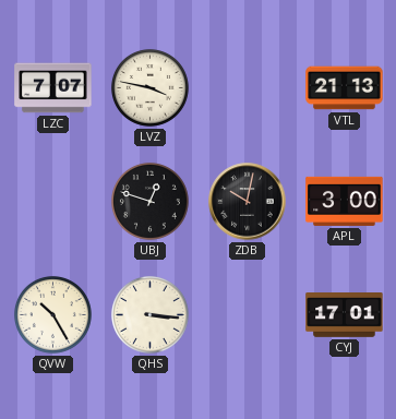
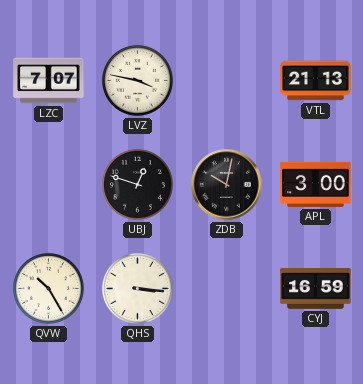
CYJ: 17:01 -> 16:59
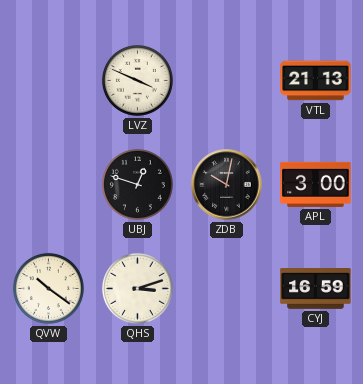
LZC: 7:07 -> none
LVZ: 3:47 -> 3:49
QVW: 10:25 -> 10:21
QHS: 3:16 -> 3:12
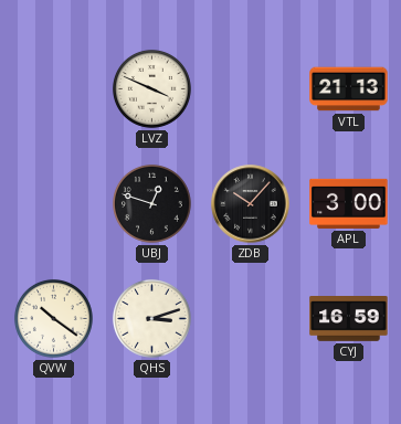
ZDB: 10:02 -> 10:07
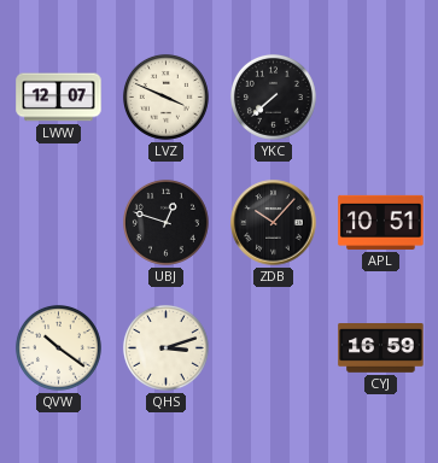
LWW: none -> 12:07
YKC: none -> 7:38
VTL: 21:13 -> none
APL: 3:00 -> 10:51
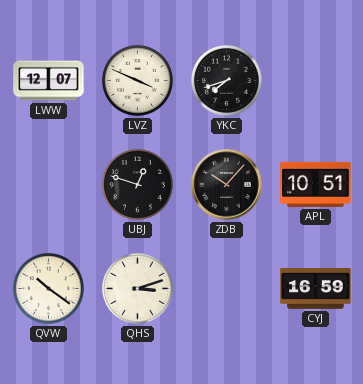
YKC: 7:38 -> 7:42
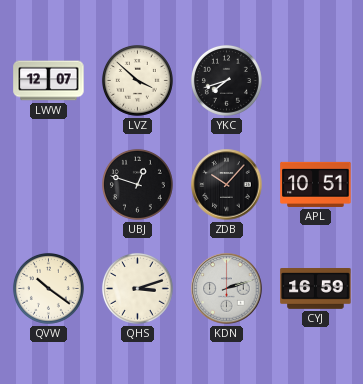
LVZ: 3:49 -> 3:52
KDN: none -> 2:12
